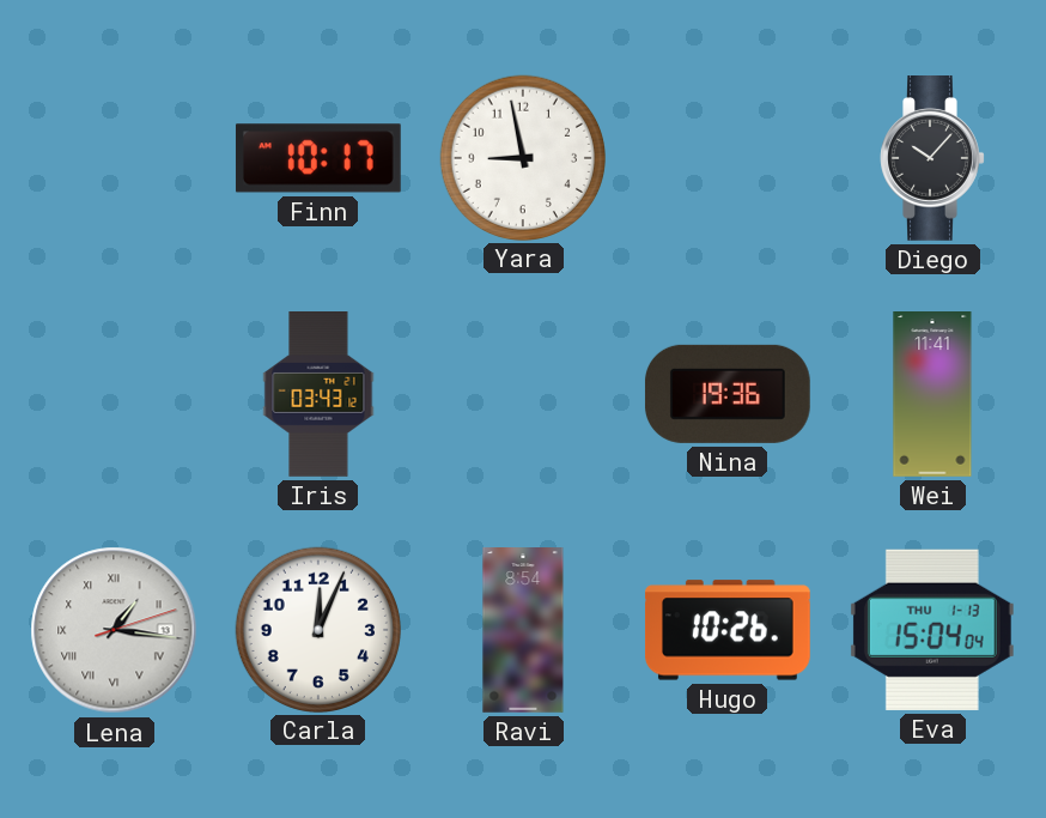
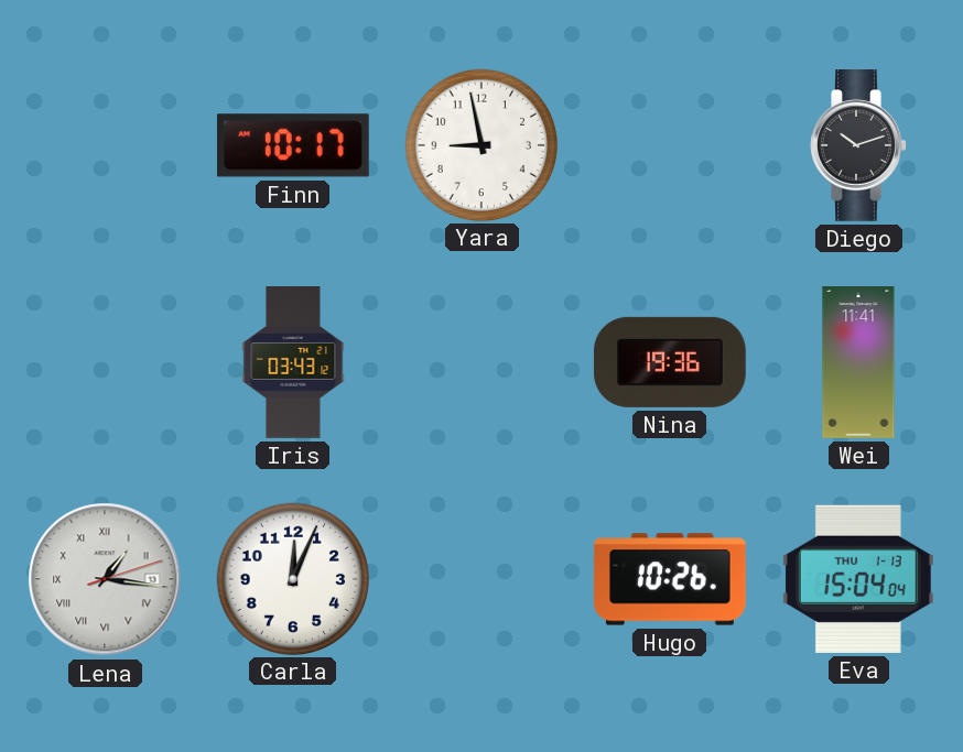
Diego: 10:07 -> 10:12
Ravi: 8:54 -> none
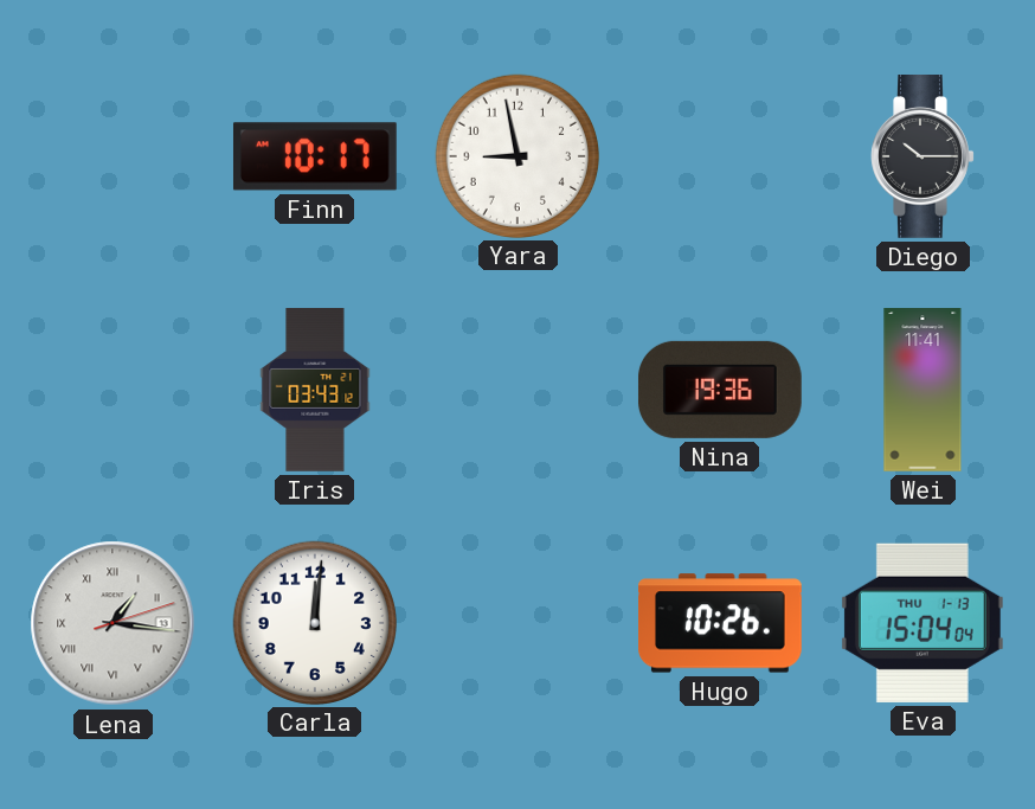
Diego: 10:12 -> 10:15
Carla: 12:04 -> 12:01
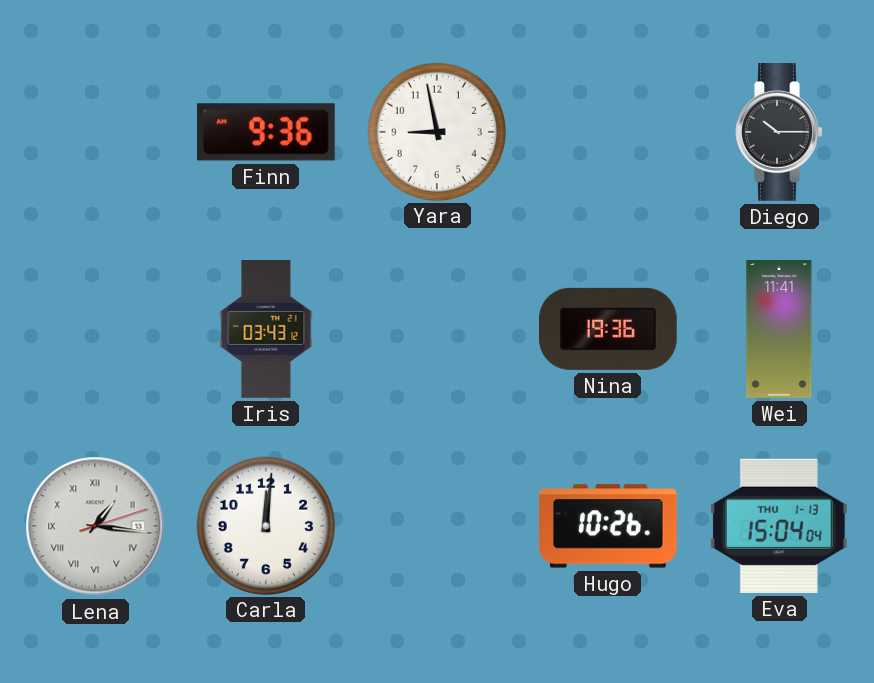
Finn: 10:17 -> 9:36
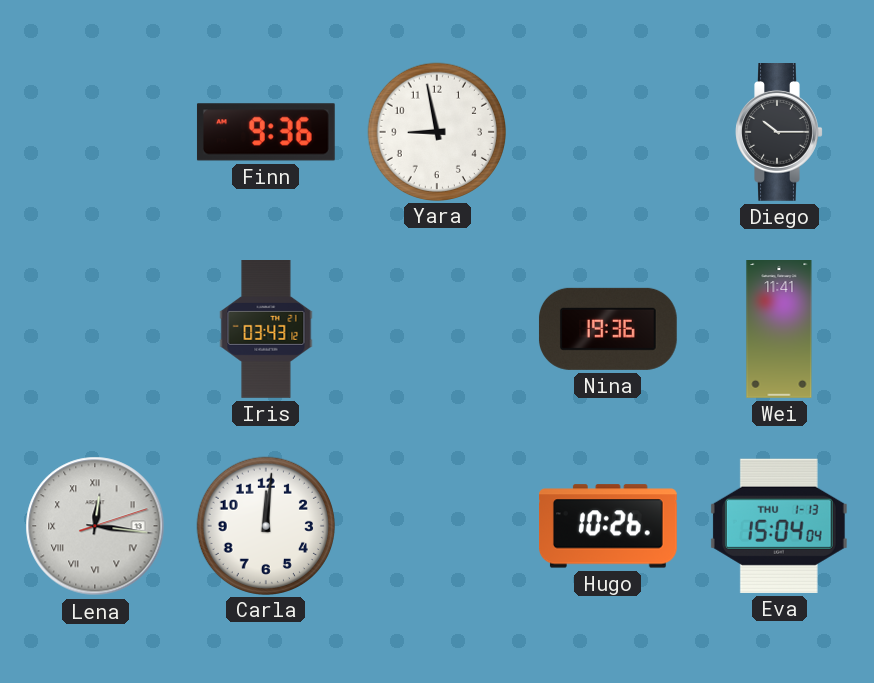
Lena: 1:16 -> 12:16
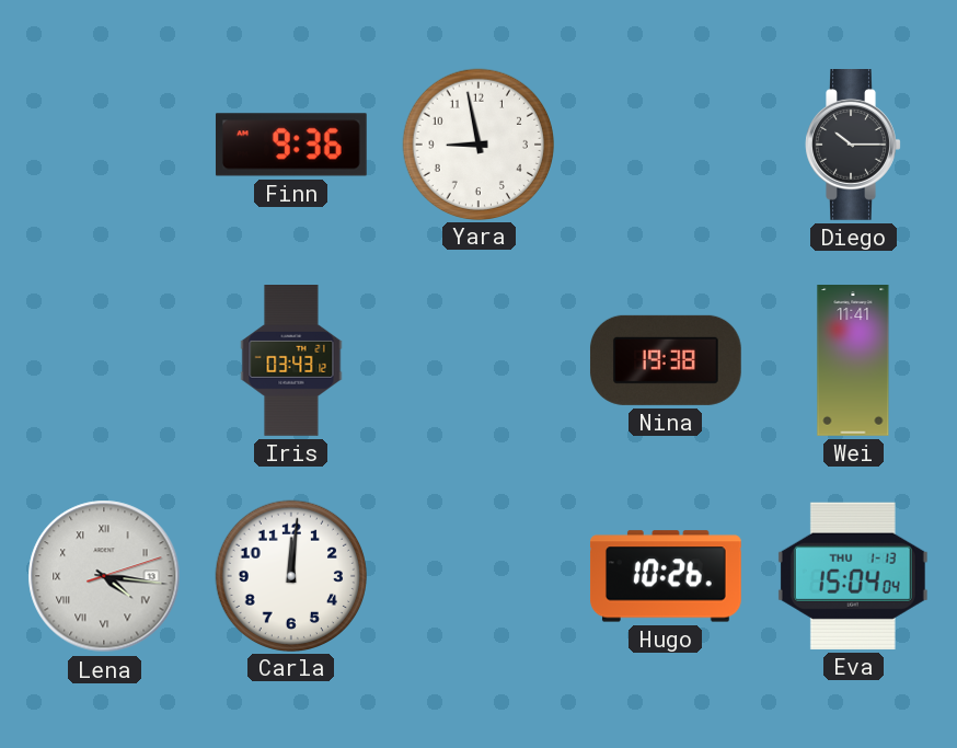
Nina: 19:36 -> 19:38
Lena: 12:16 -> 4:16
